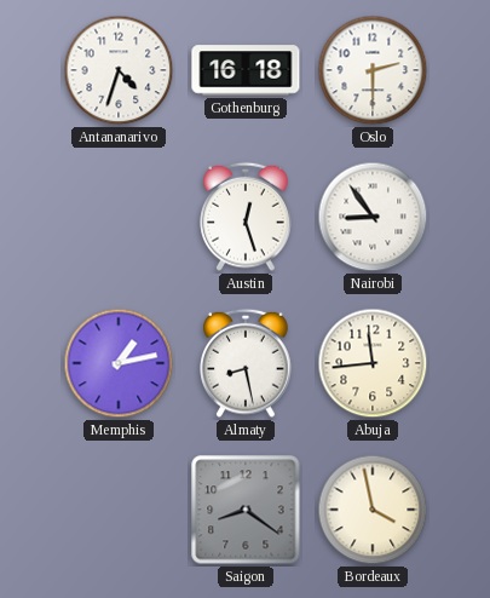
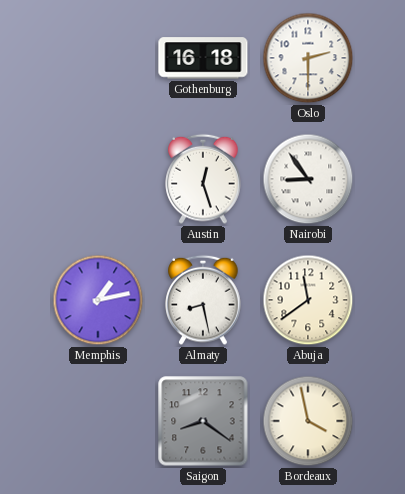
Antananarivo: 4:33 -> none
Abuja: 11:44 -> 11:39
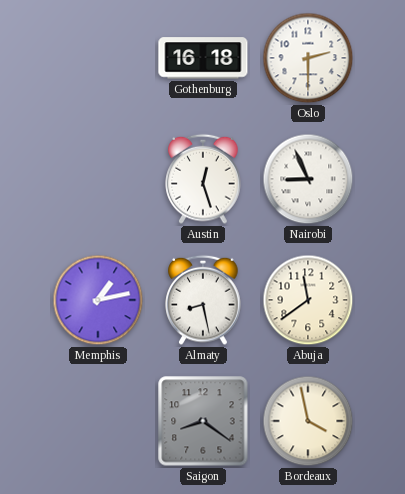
Nairobi: 8:54 -> 8:56
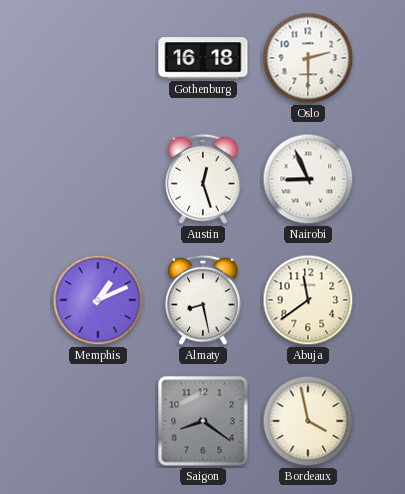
Memphis: 1:13 -> 1:11
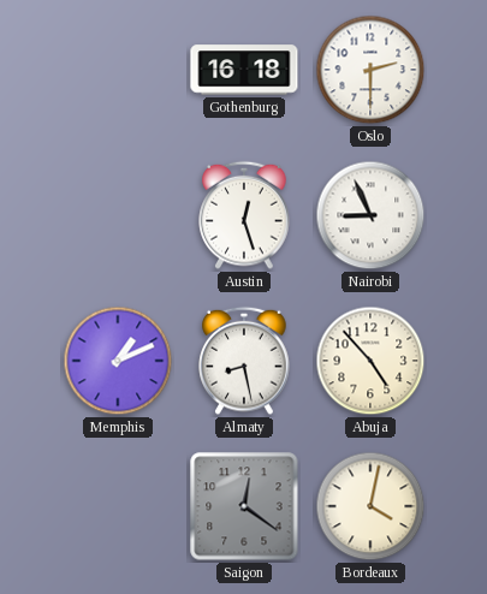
Abuja: 11:39 -> 4:53
Saigon: 8:21 -> 12:21
Bordeaux: 3:58 -> 4:02
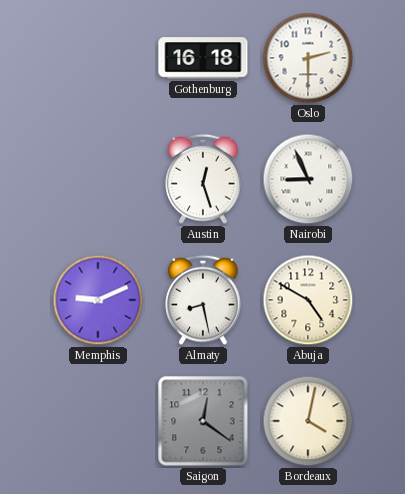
Memphis: 1:11 -> 9:11
Abuja: 4:53 -> 4:50
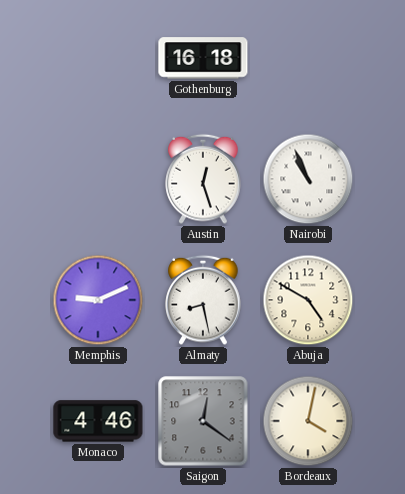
Oslo: 2:30 -> none
Nairobi: 8:56 -> 10:56
Monaco: none -> 4:46
